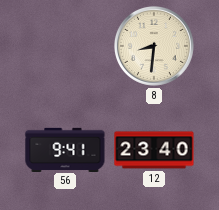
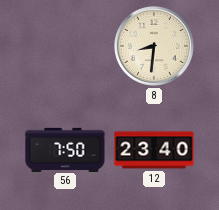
56: 9:41 -> 7:50
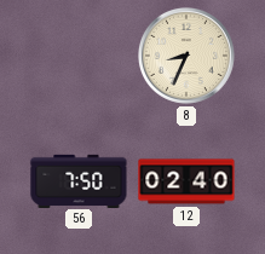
8: 8:31 -> 8:34
12: 23:40 -> 02:40
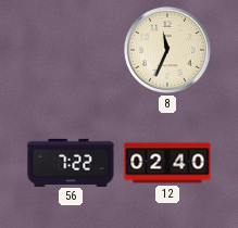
8: 8:34 -> 11:34
56: 7:50 -> 7:22
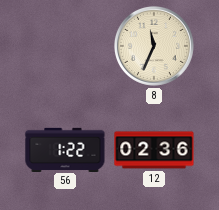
56: 7:22 -> 1:22
12: 02:40 -> 02:36
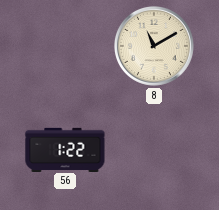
8: 11:34 -> 11:10
12: 02:36 -> none
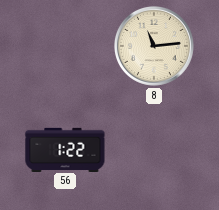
8: 11:10 -> 11:14
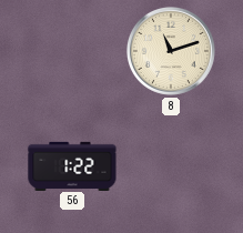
8: 11:14 -> 11:12
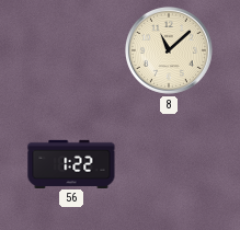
8: 11:12 -> 11:08
